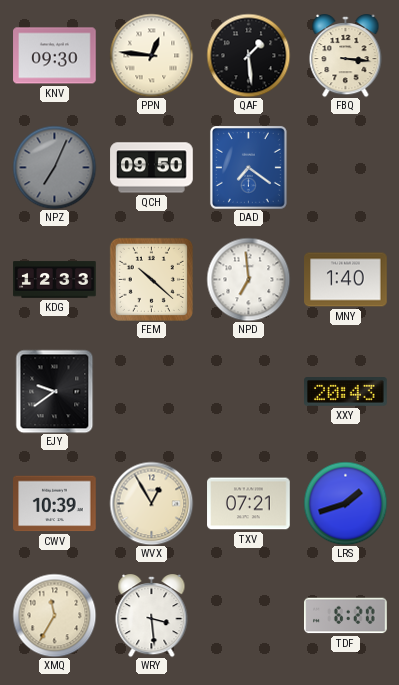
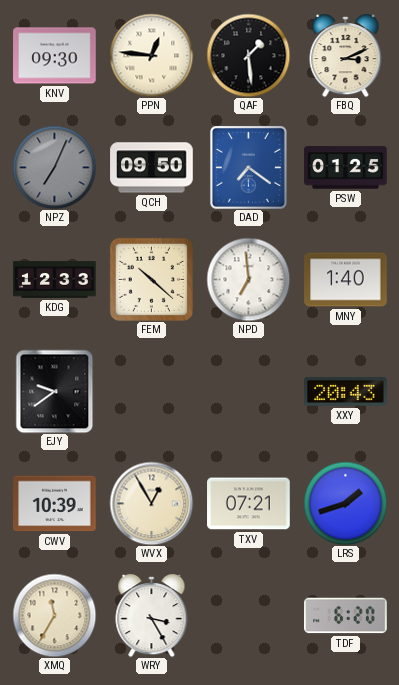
FBQ: 3:16 -> 3:11
PSW: none -> 01:25
WRY: 3:29 -> 3:25
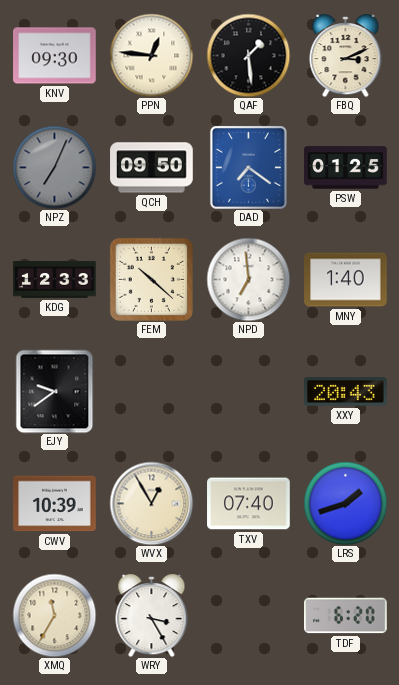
TXV: 07:21 -> 07:40
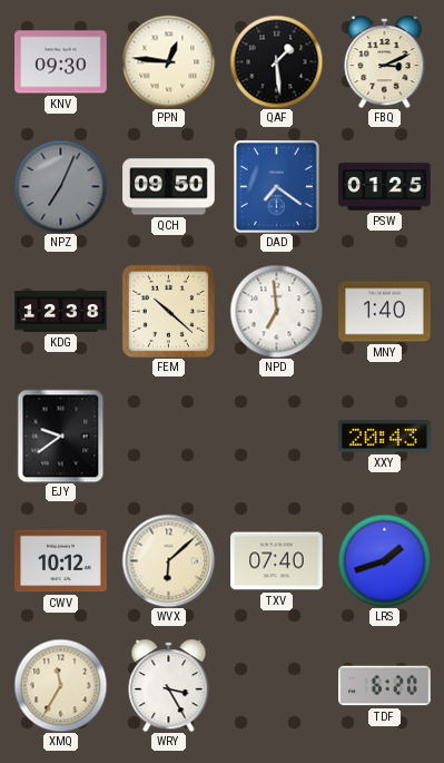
KDG: 12:33 -> 12:38
CWV: 10:39 -> 10:12
WVX: 12:55 -> 6:08
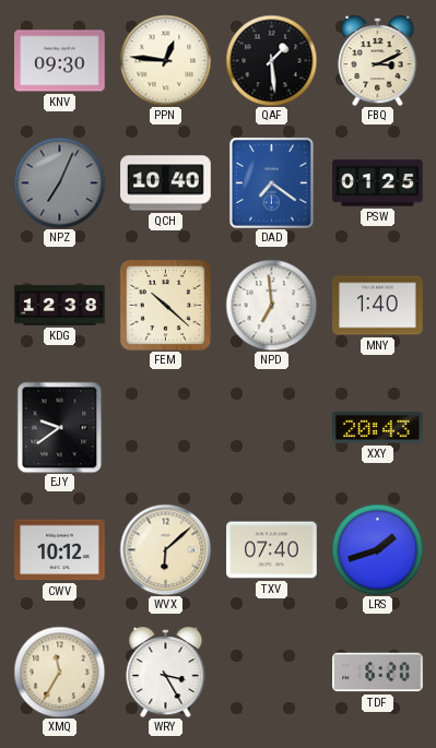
QCH: 09:50 -> 10:40
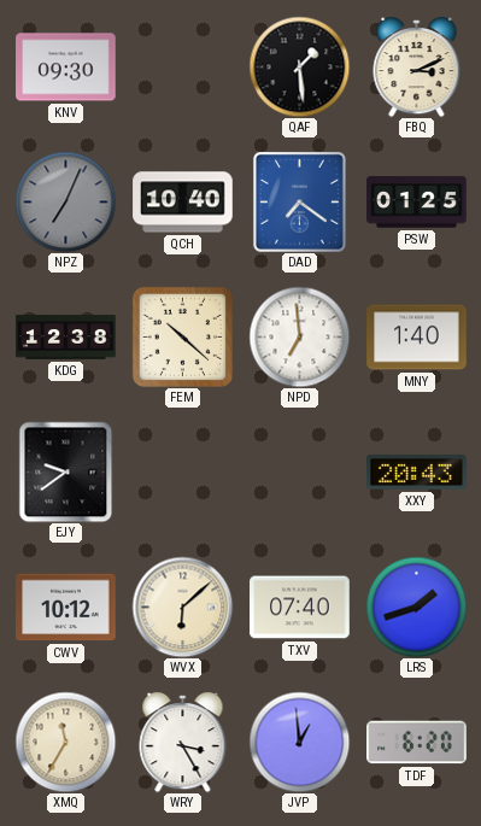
PPN: 12:46 -> none
JVP: none -> 12:59
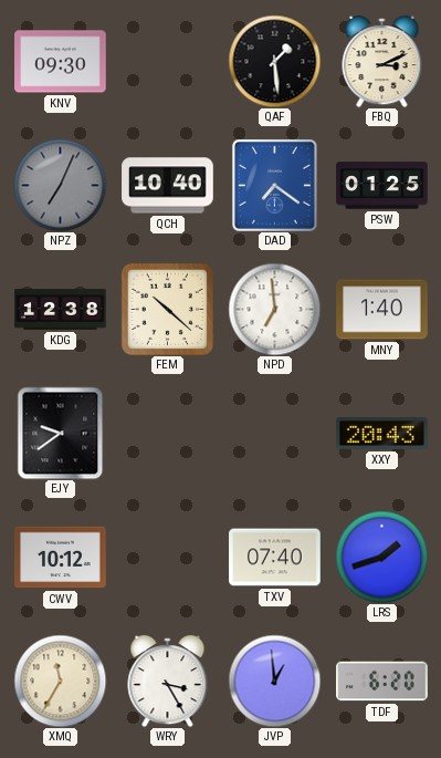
WVX: 6:08 -> none
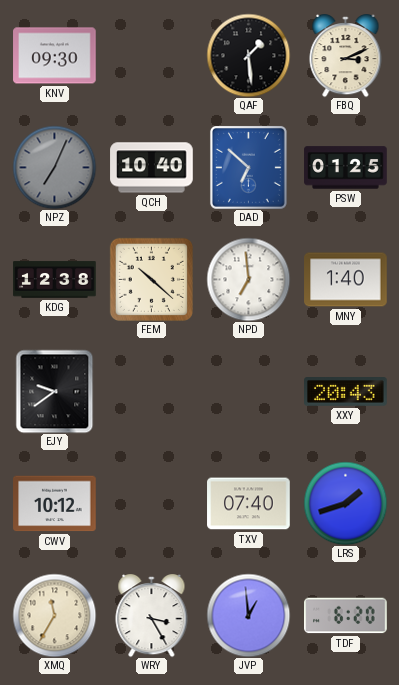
DAD: 7:21 -> 6:52
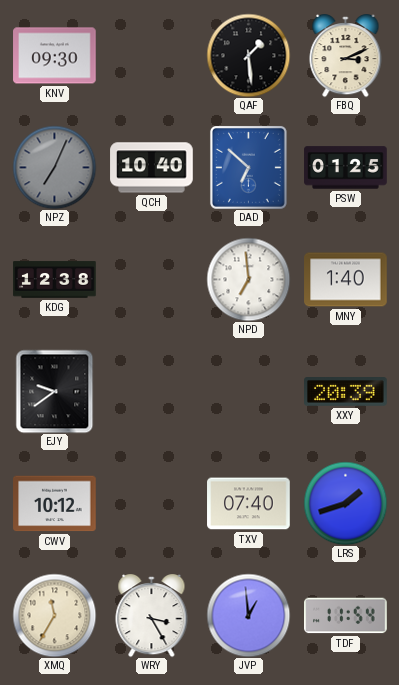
FEM: 10:22 -> none
XXY: 20:43 -> 20:39
TDF: 6:20 -> 11:54
